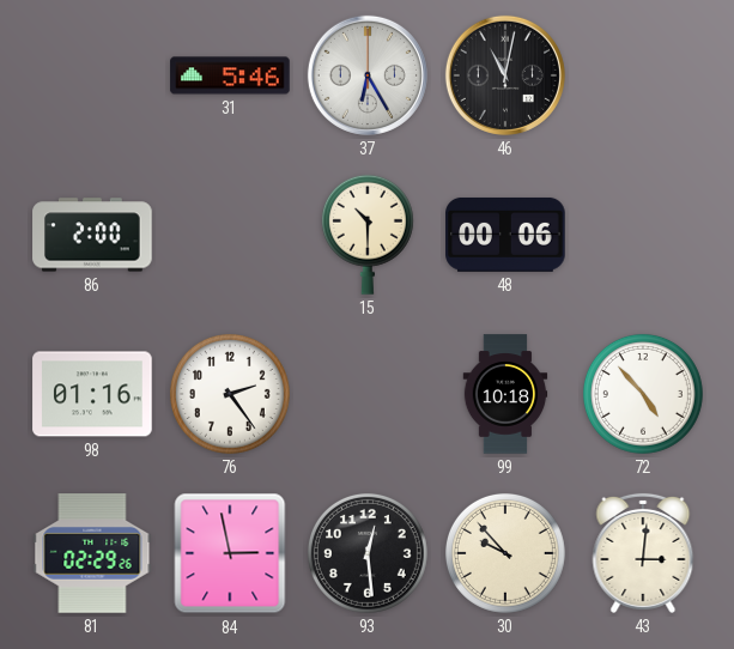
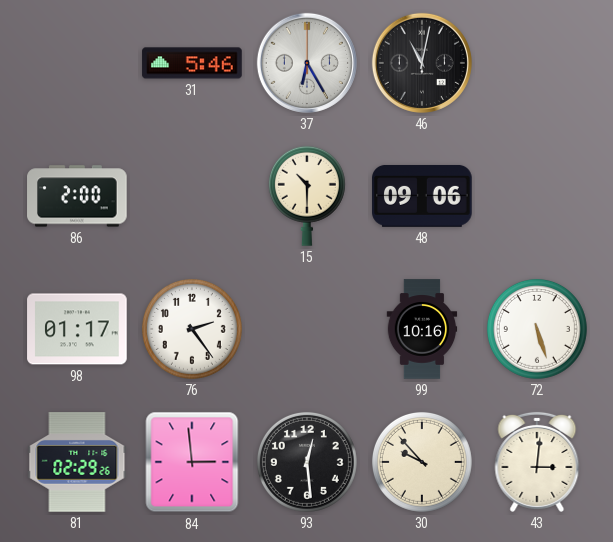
48: 00:06 -> 09:06
98: 01:16 -> 01:17
99: 10:18 -> 10:16
72: 4:53 -> 5:27
84: 2:58 -> 2:59
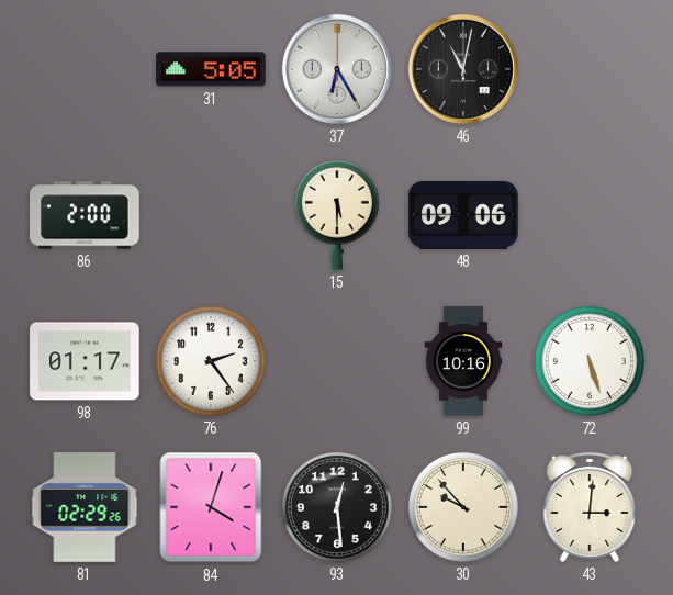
31: 5:46 -> 5:05
15: 10:30 -> 5:30
84: 2:59 -> 4:03
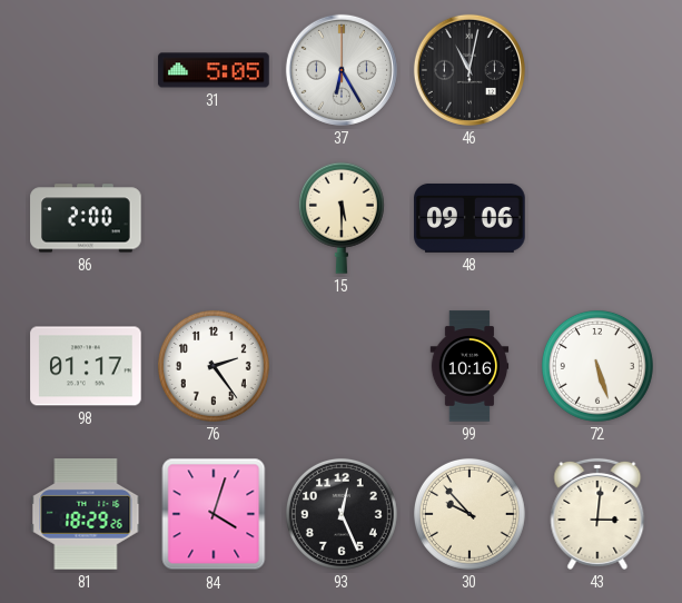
81: 02:29 -> 18:29
93: 12:29 -> 12:26
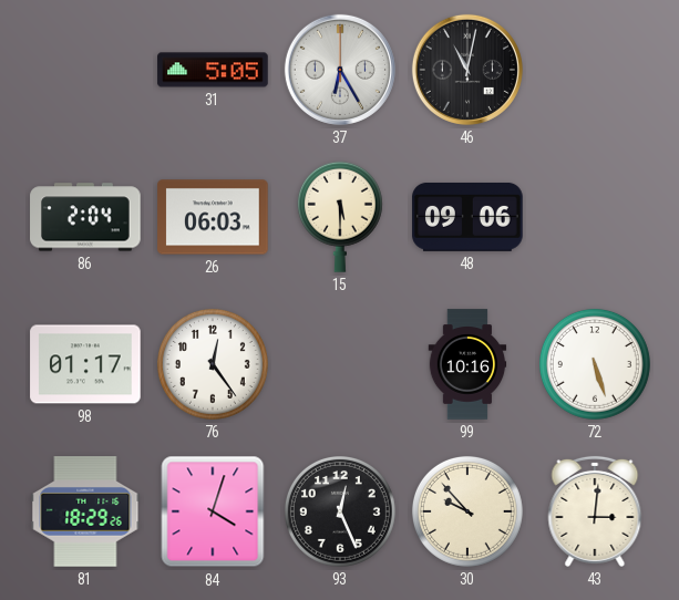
86: 2:00 -> 2:04
26: none -> 06:03
76: 2:24 -> 12:24
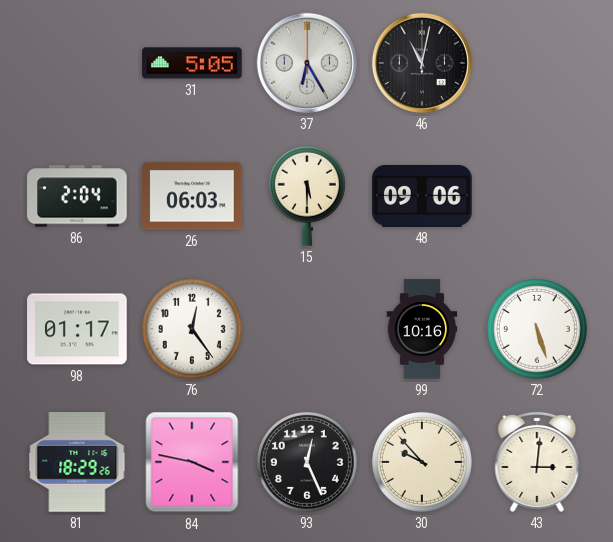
84: 4:03 -> 3:47
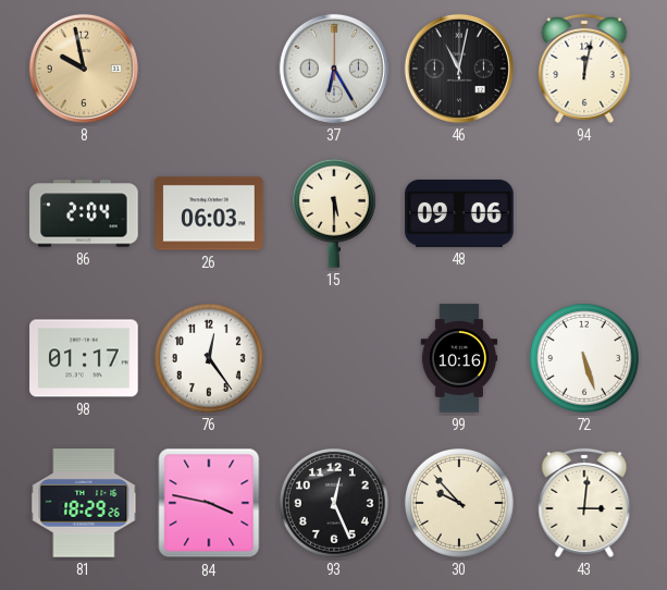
8: none -> 9:58
31: 5:05 -> none
94: none -> 12:02
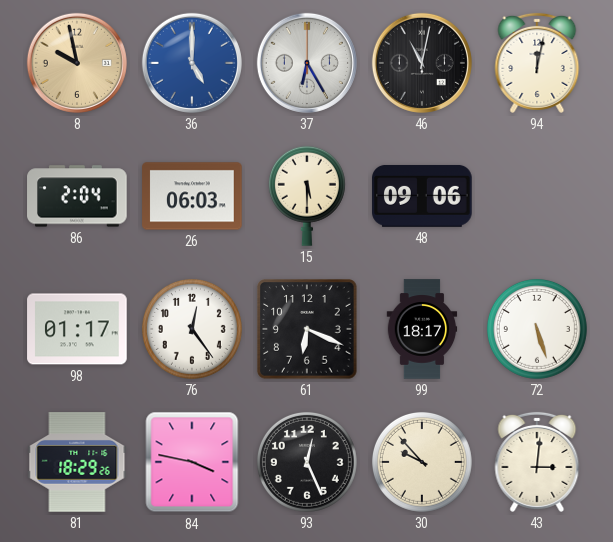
36: none -> 5:00
61: none -> 6:19
99: 10:16 -> 18:17
